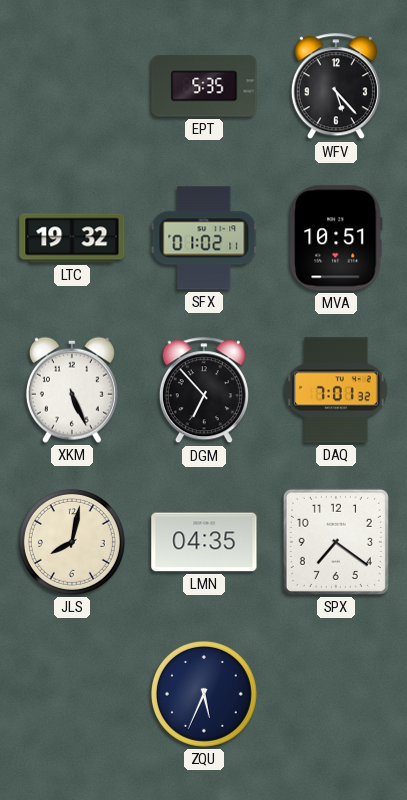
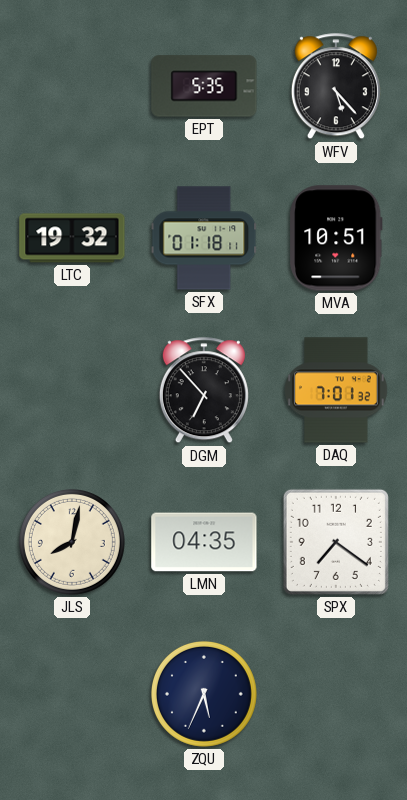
SFX: 01:02 -> 01:18
XKM: 5:26 -> none
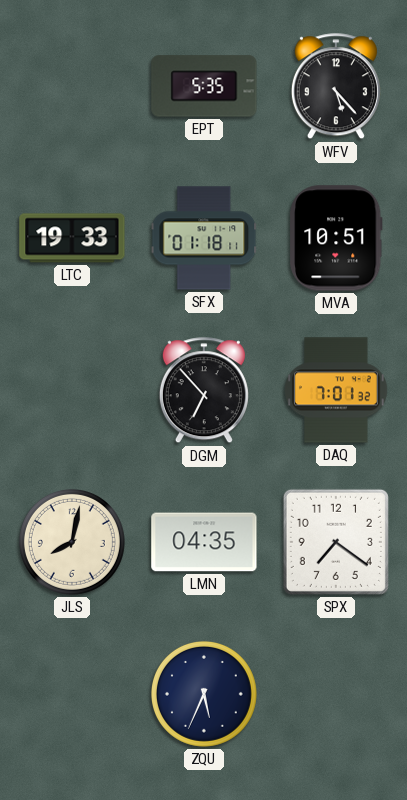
LTC: 19:32 -> 19:33
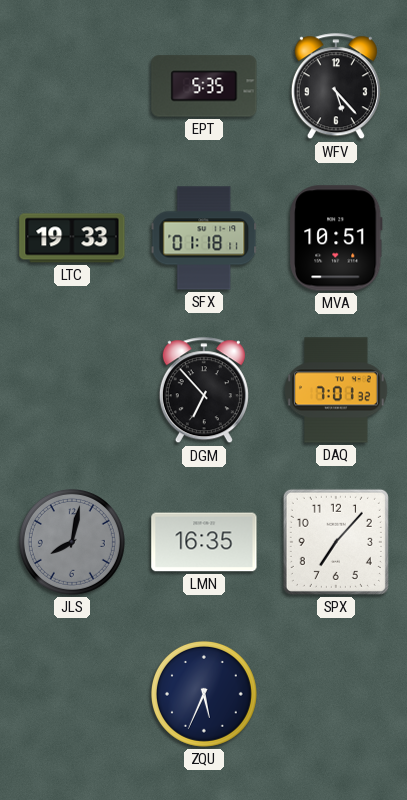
JLS dial: cream -> grey
LMN: 04:35 -> 16:35
SPX: 7:21 -> 7:07
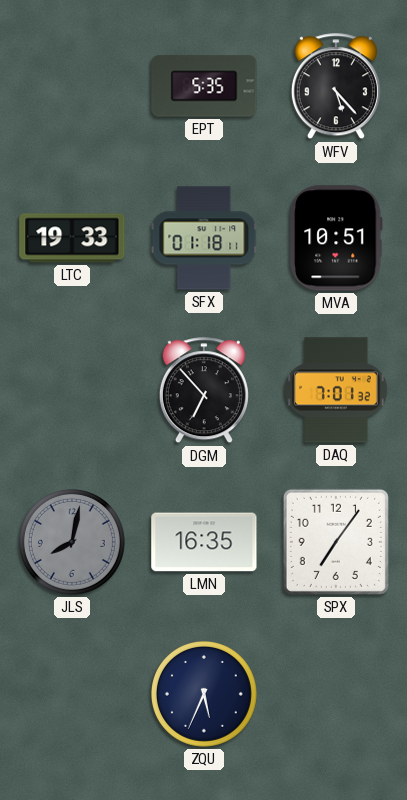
SPX: 7:07 -> 7:06
